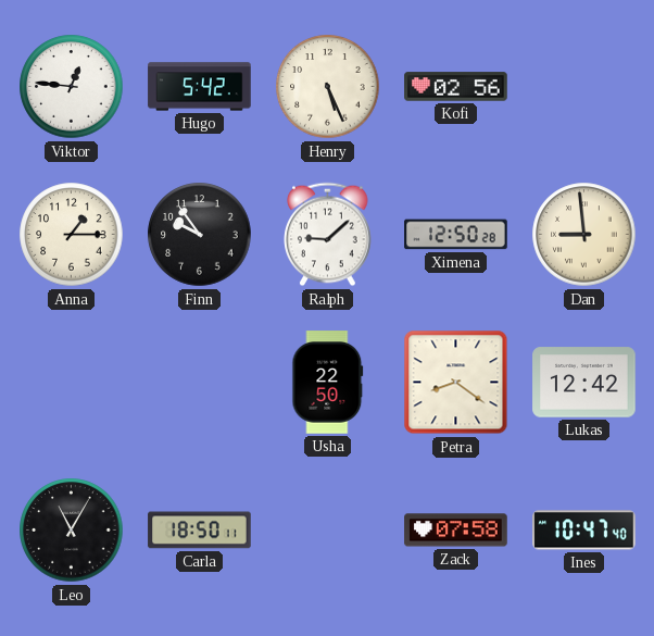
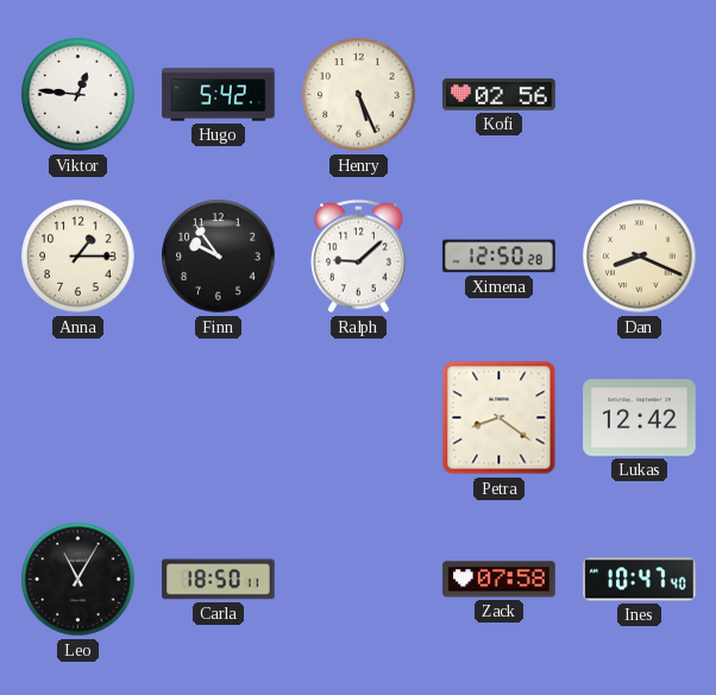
Dan: 8:59 -> 8:19
Usha: 22:50 -> none
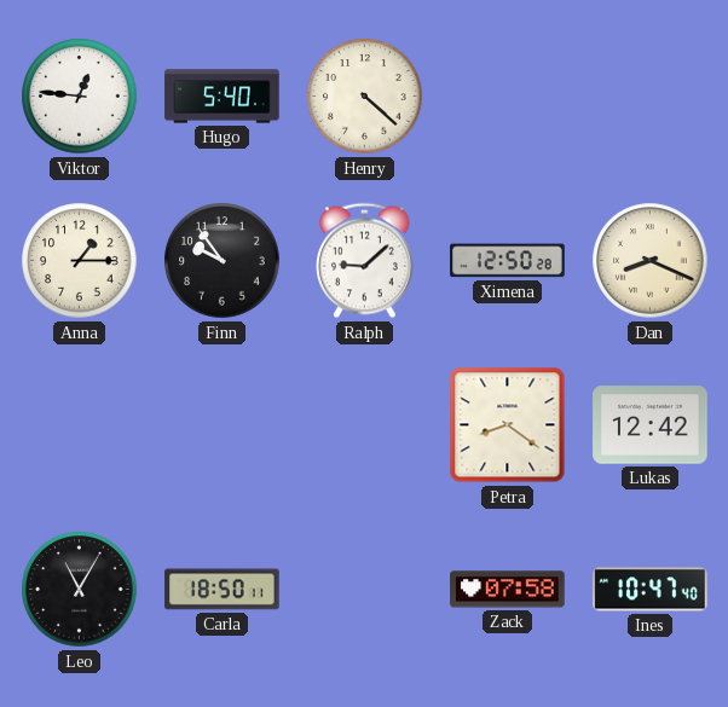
Hugo: 5:42 -> 5:40
Henry: 5:26 -> 4:22
Kofi: 02:56 -> none
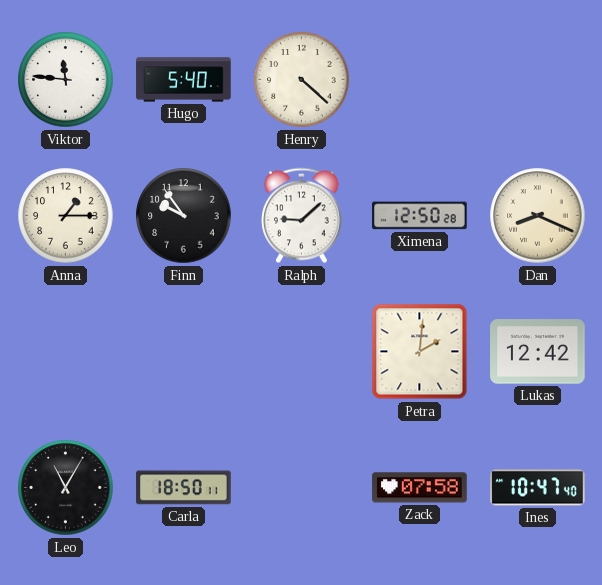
Viktor: 12:46 -> 11:46
Petra: 8:21 -> 2:01
